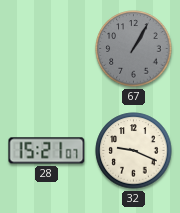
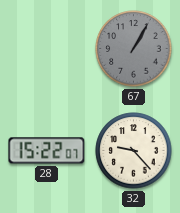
28: 15:21 -> 15:22
32: 9:19 -> 9:23
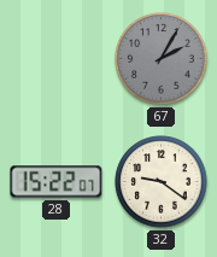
67: 1:05 -> 2:05
32: 9:23 -> 9:21
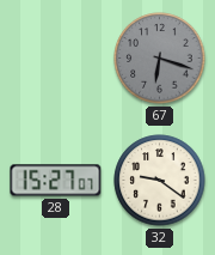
67: 2:05 -> 6:18
28: 15:22 -> 15:27
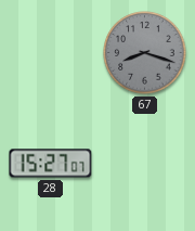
67: 6:18 -> 8:18
32: 9:21 -> none
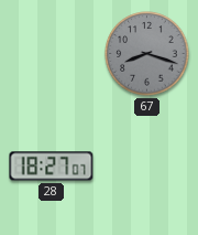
28: 15:27 -> 18:27
